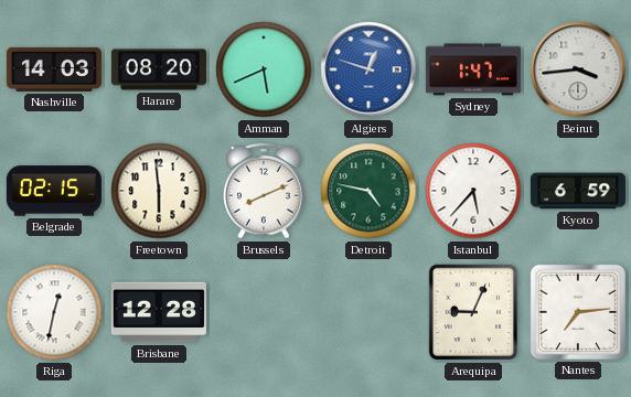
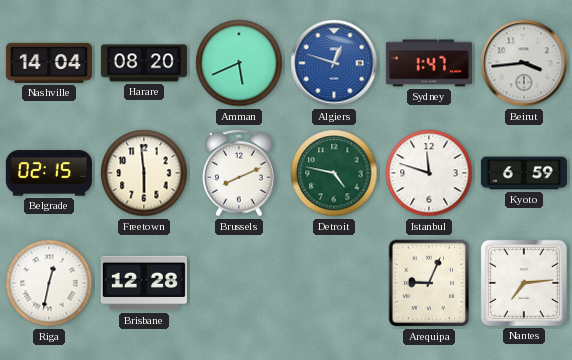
Nashville: 14:03 -> 14:04
Istanbul: 5:37 -> 11:48
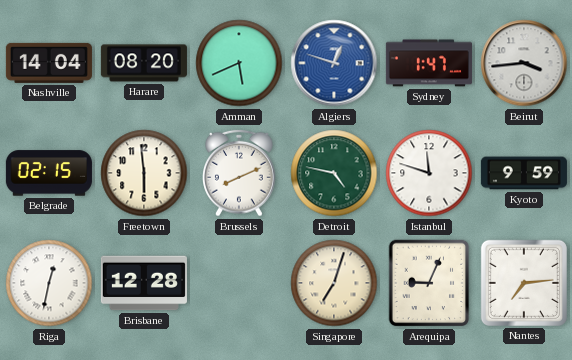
Kyoto: 6:59 -> 9:59
Singapore: none -> 7:03
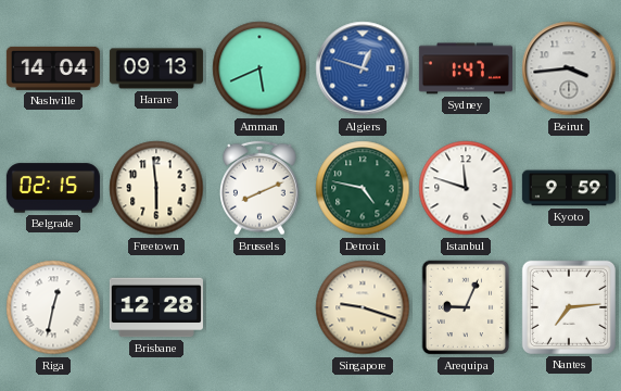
Harare: 08:20 -> 09:13
Singapore: 7:03 -> 9:18
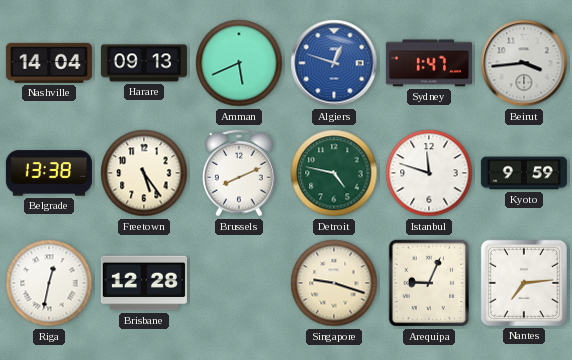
Belgrade: 02:15 -> 13:38
Freetown: 5:59 -> 5:24
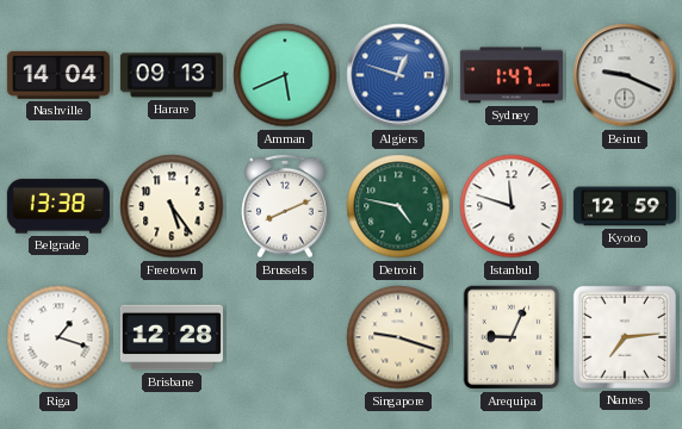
Beirut: 3:44 -> 9:19
Kyoto: 9:59 -> 12:59
Riga: 12:32 -> 1:18
